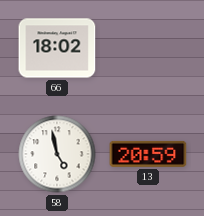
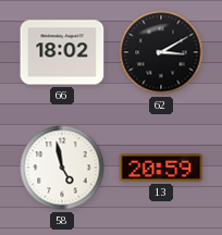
62: none -> 3:10
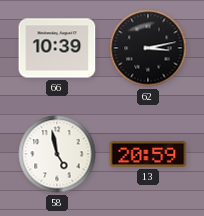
66: 18:02 -> 10:39
62: 3:10 -> 3:13
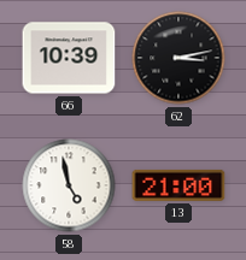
13: 20:59 -> 21:00
